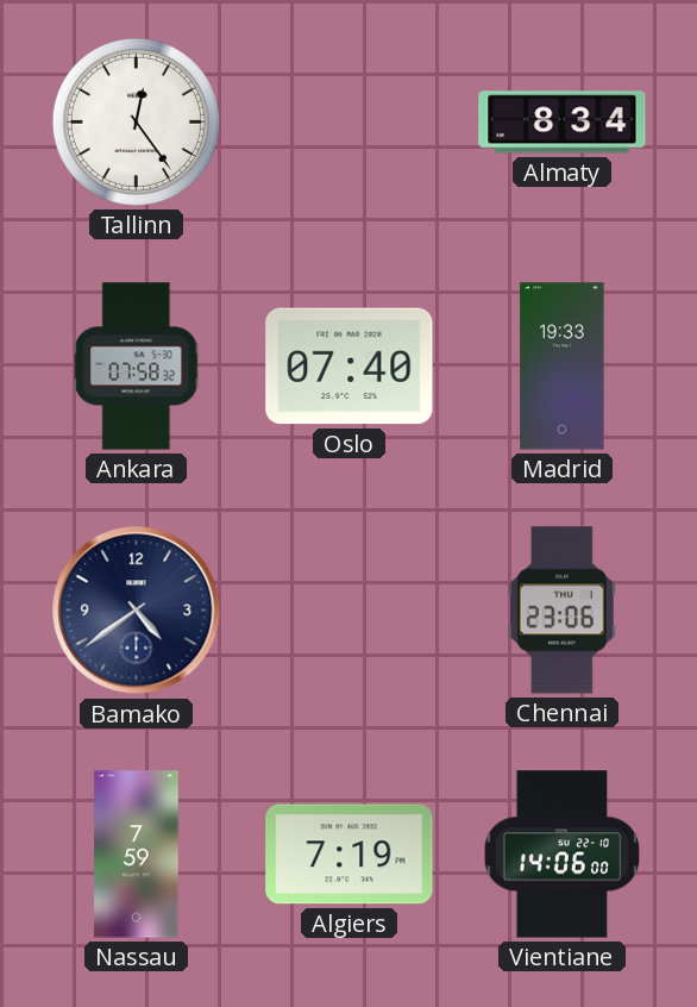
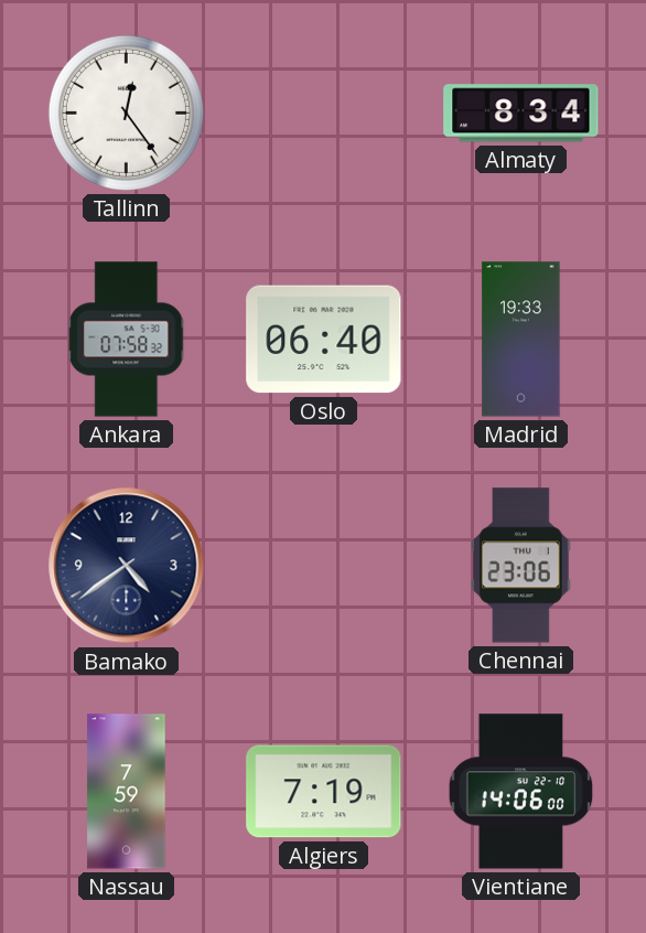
Oslo: 07:40 -> 06:40
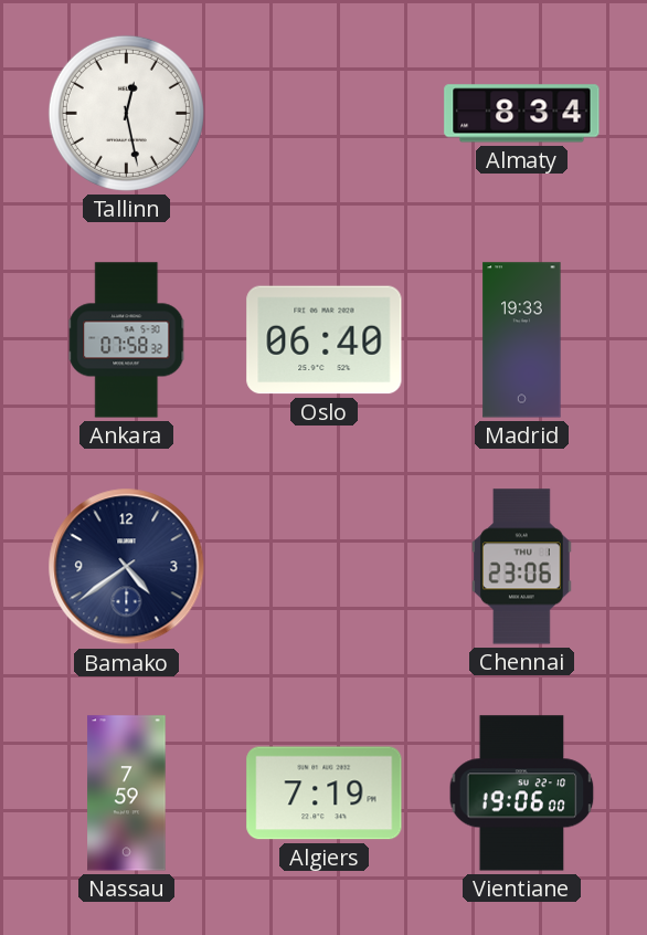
Tallinn: 12:24 -> 12:28
Vientiane: 14:06 -> 19:06
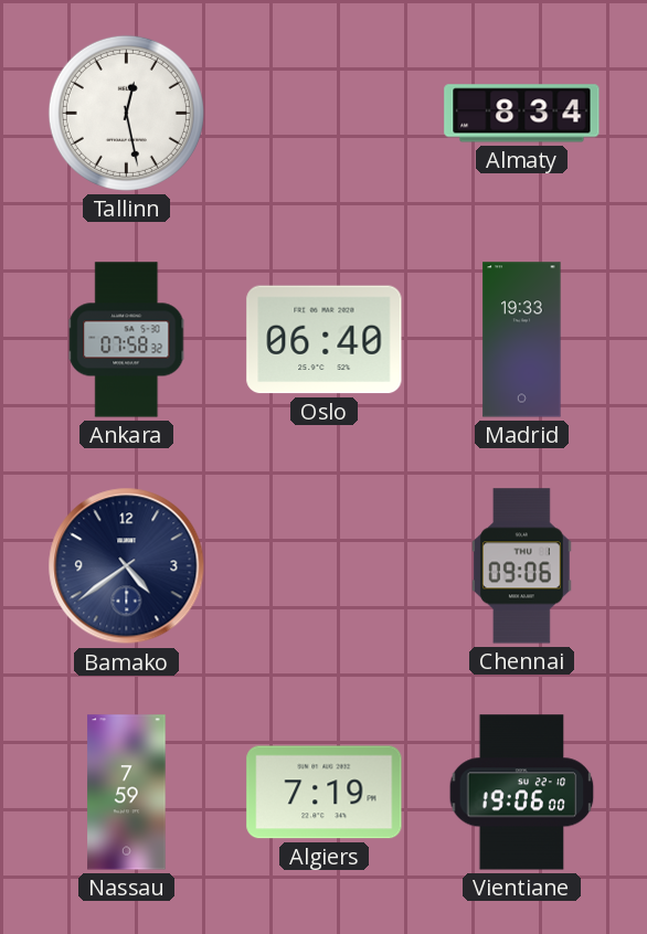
Chennai: 23:06 -> 09:06
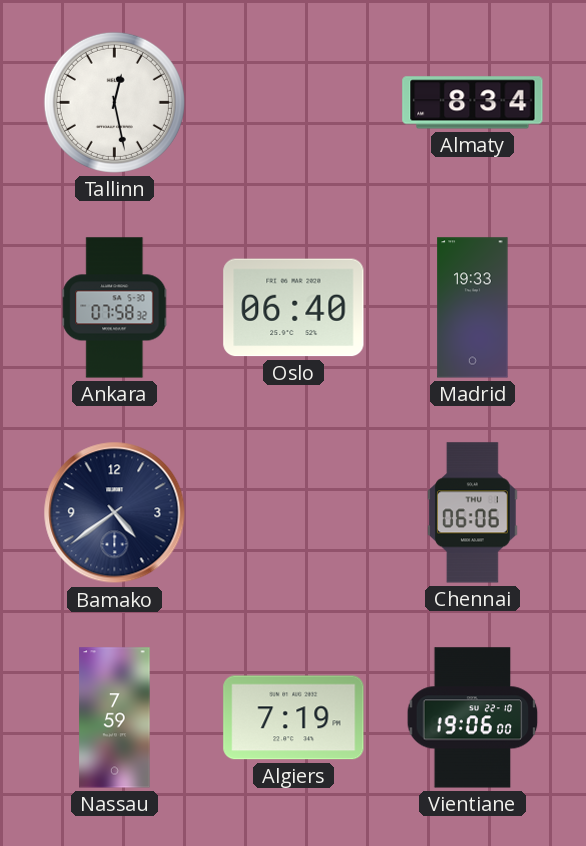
Chennai: 09:06 -> 06:06
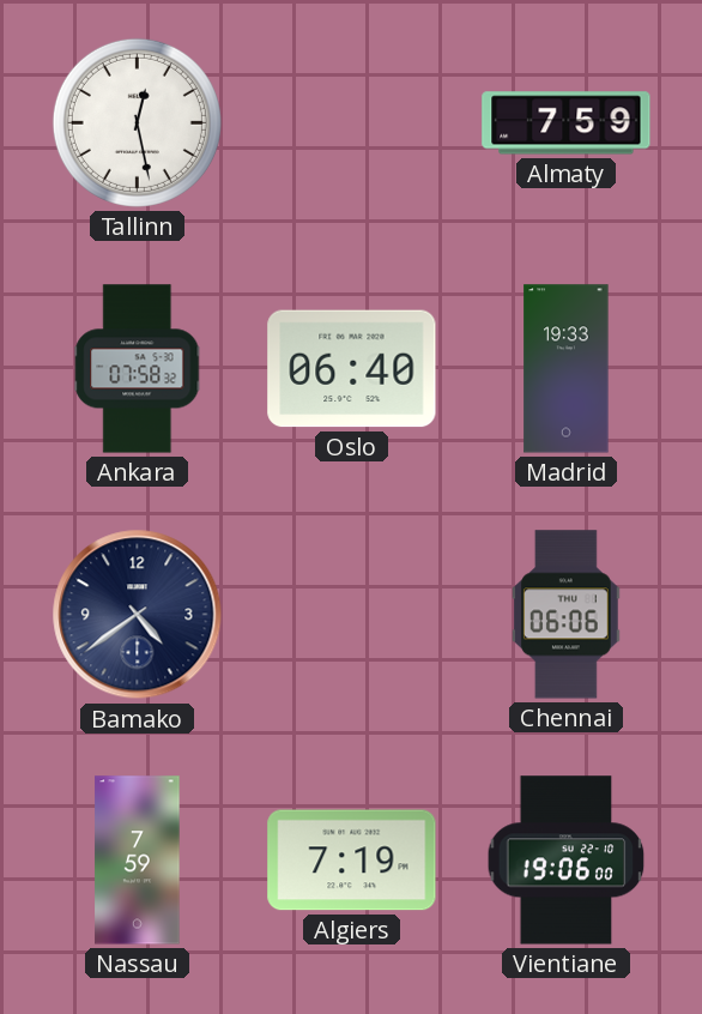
Almaty: 8:34 -> 7:59
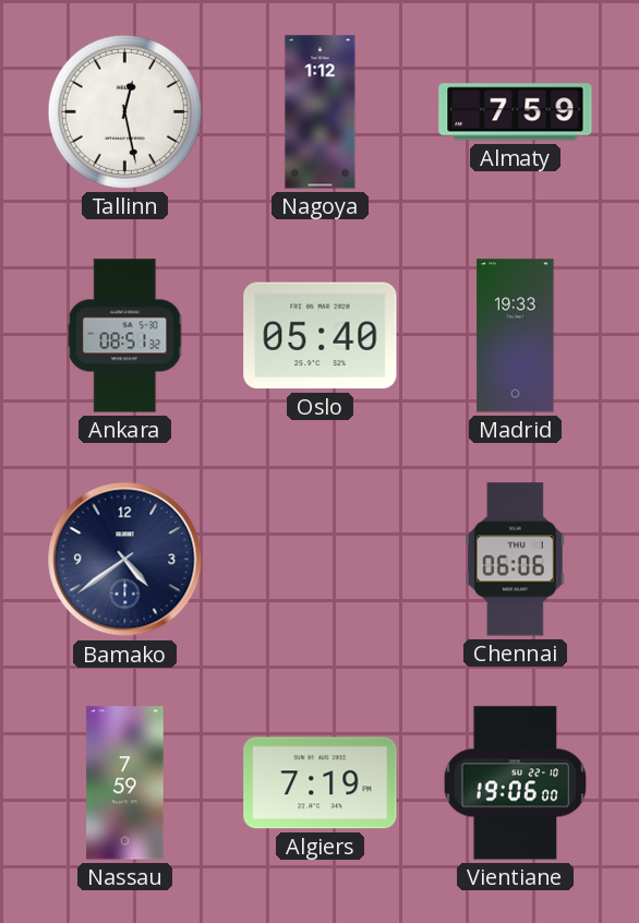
Nagoya: none -> 1:12
Ankara: 07:58 -> 08:51
Oslo: 06:40 -> 05:40
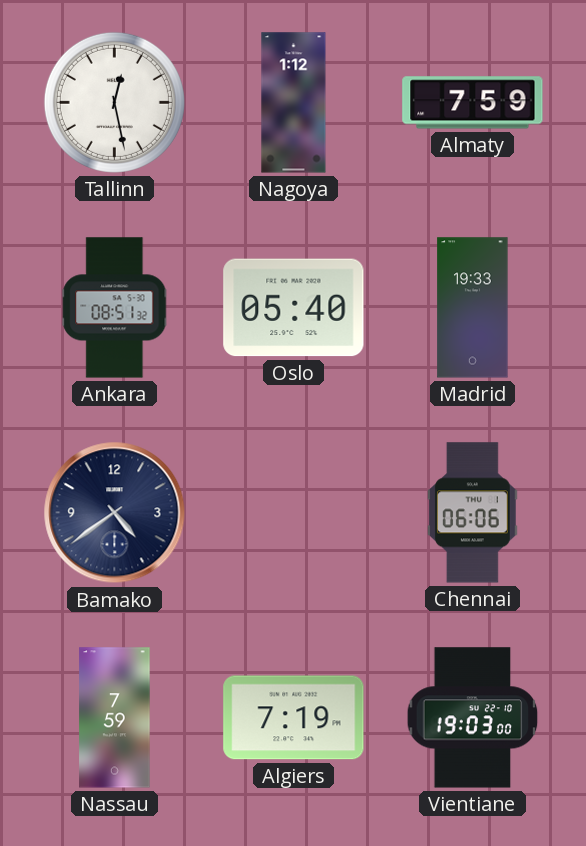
Vientiane: 19:06 -> 19:03
